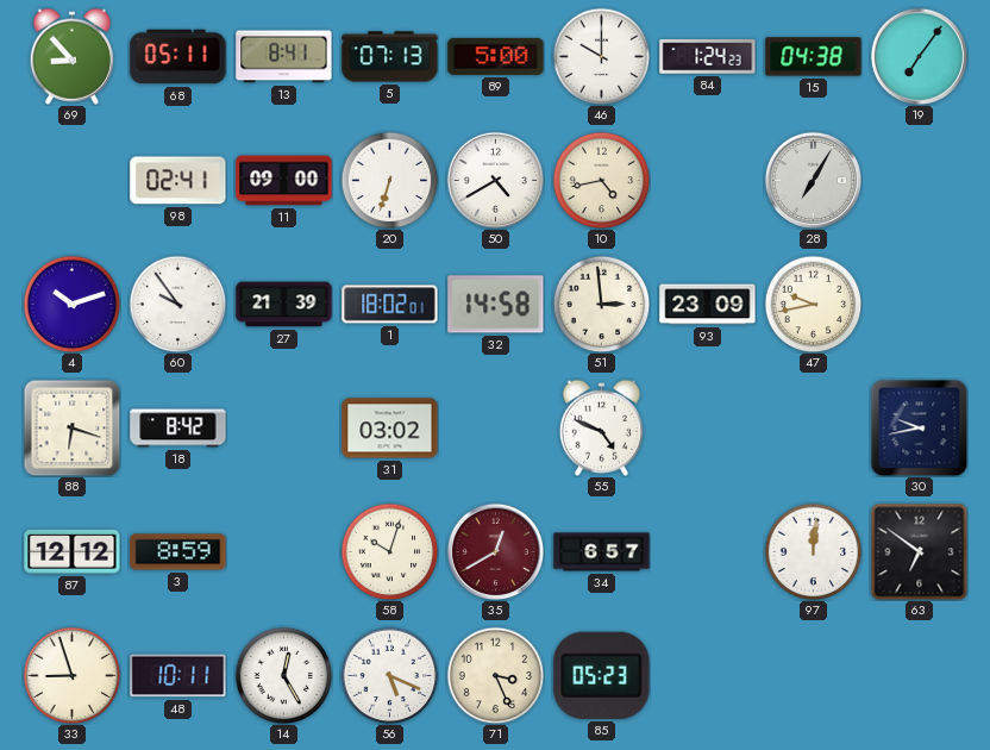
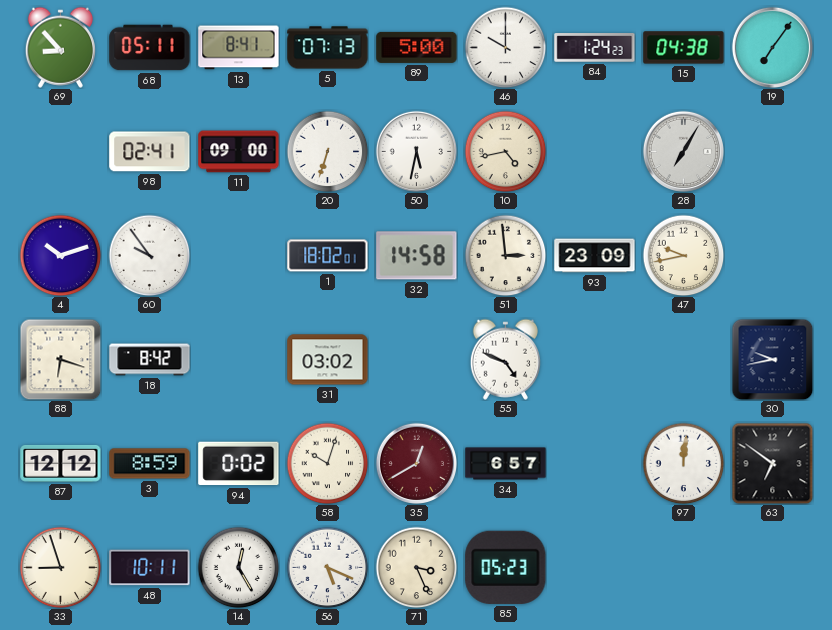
50: 4:40 -> 5:32
27: 21:39 -> none
94: none -> 0:02
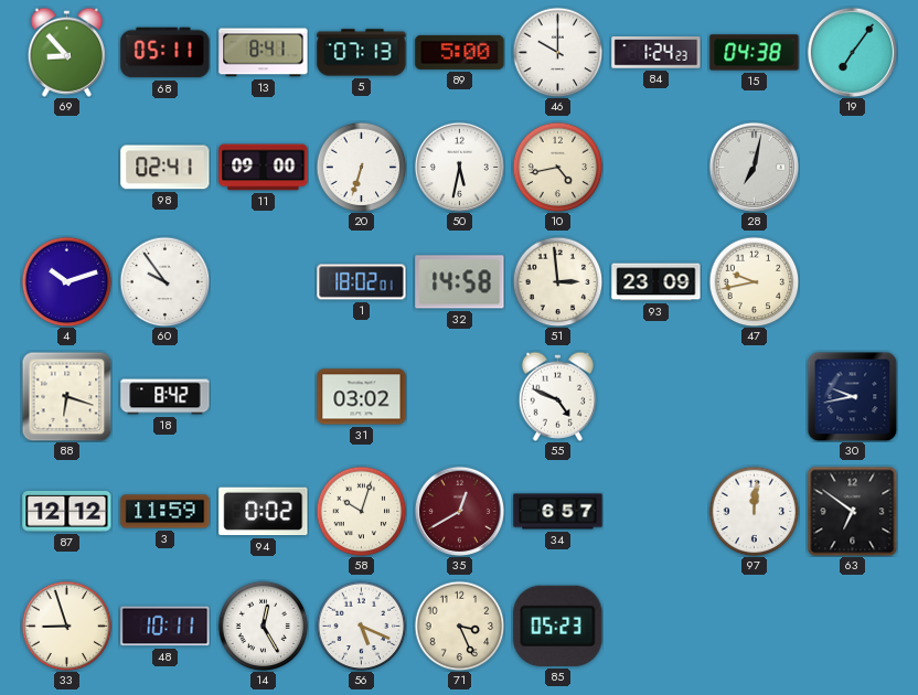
28: 7:05 -> 7:02
3: 8:59 -> 11:59
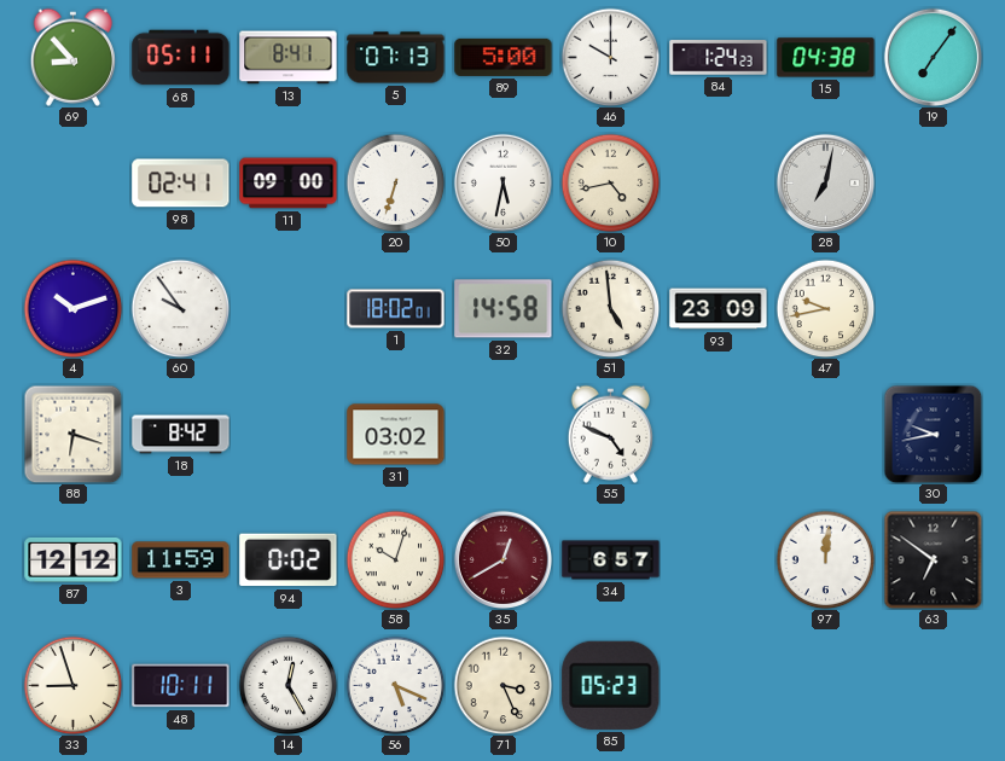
51: 2:59 -> 4:59
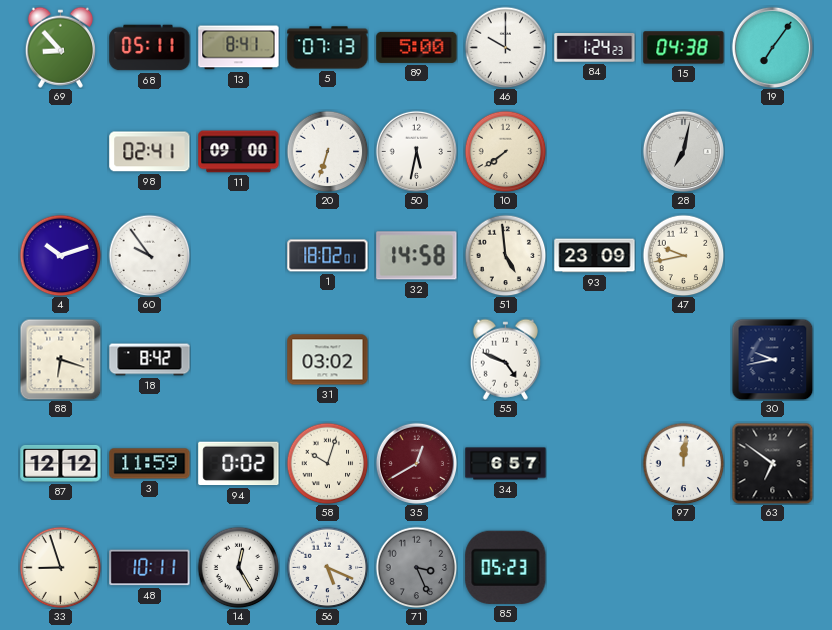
10: 4:43 -> 7:39
71 dial: cream -> grey
